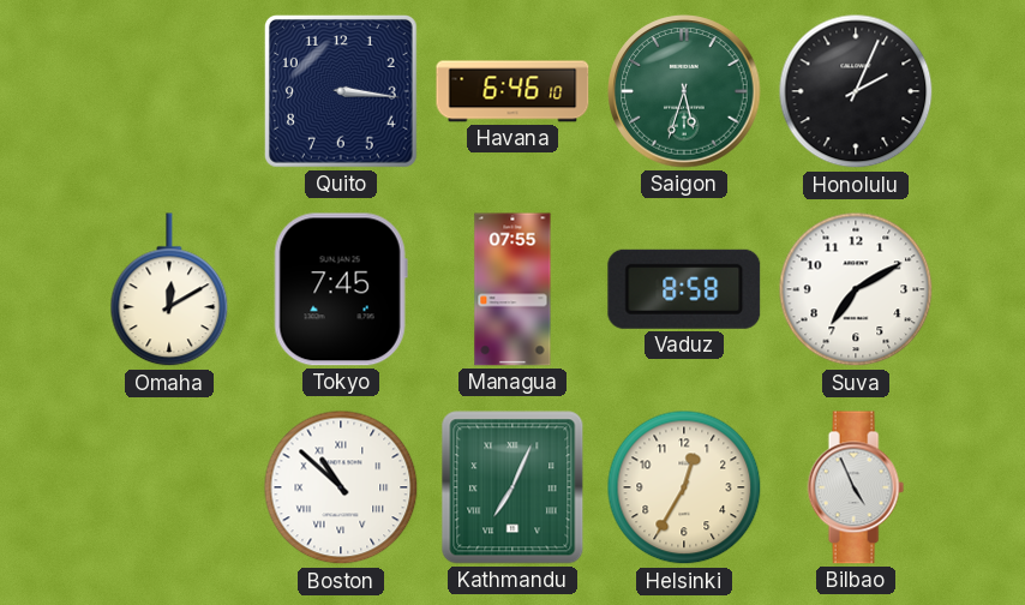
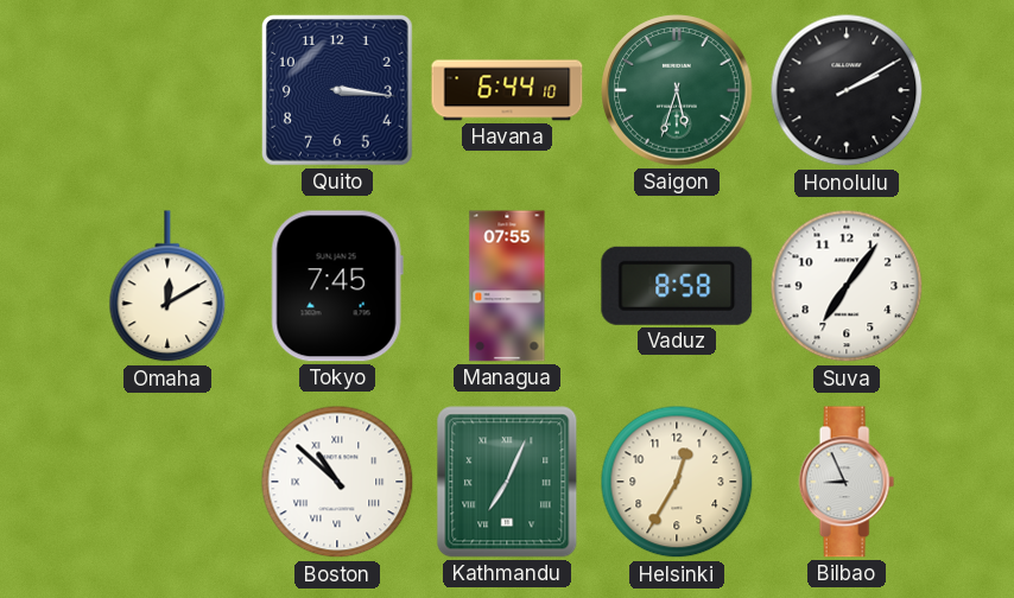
Havana: 6:46 -> 6:44
Honolulu: 2:04 -> 2:10
Suva: 7:10 -> 7:06
Bilbao: 4:56 -> 8:56
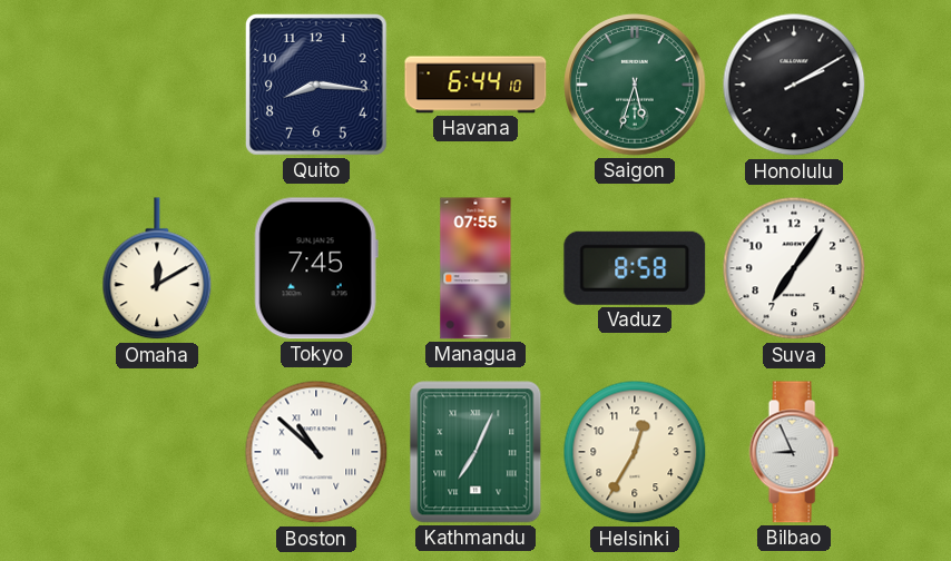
Quito: 3:16 -> 8:16
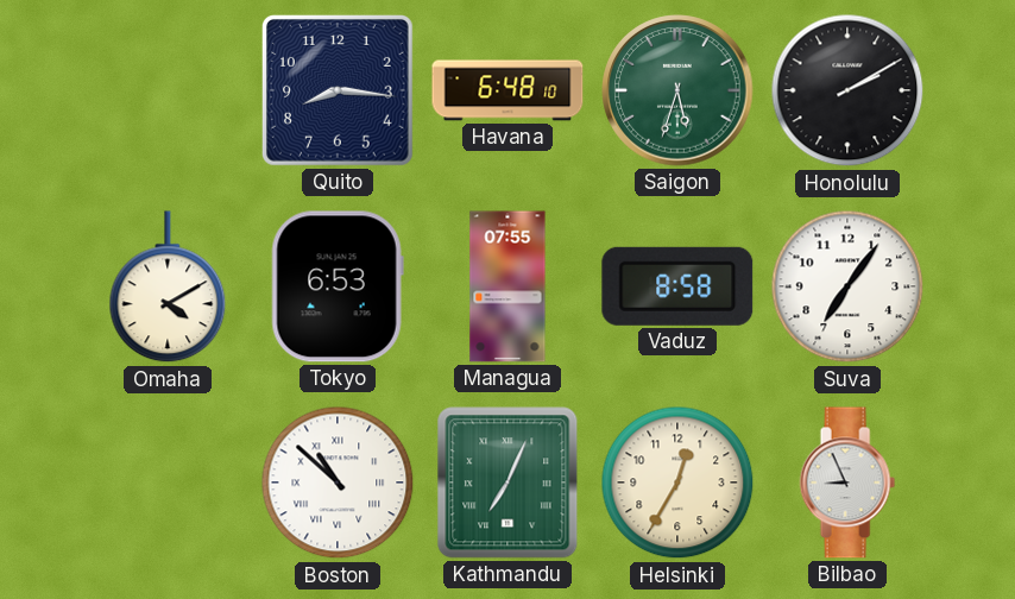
Havana: 6:44 -> 6:48
Omaha: 12:10 -> 4:10
Tokyo: 7:45 -> 6:53
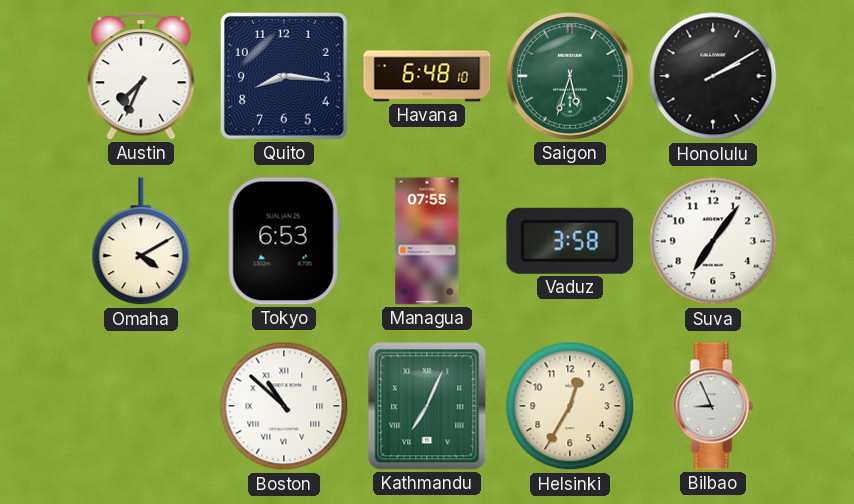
Austin: none -> 7:34
Vaduz: 8:58 -> 3:58
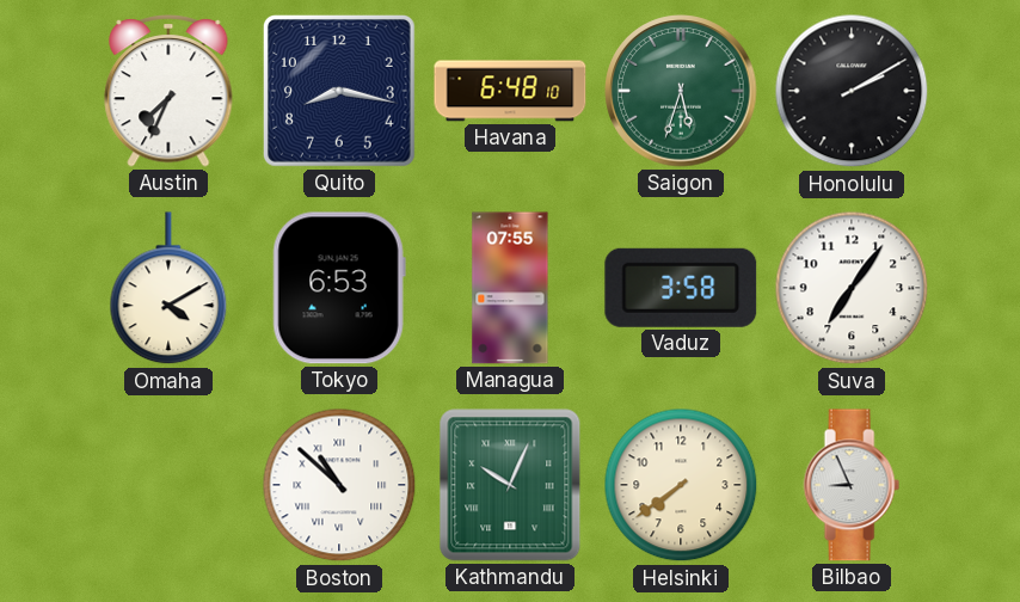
Quito: 8:16 -> 8:17
Kathmandu: 7:04 -> 10:04
Helsinki: 12:35 -> 7:39
